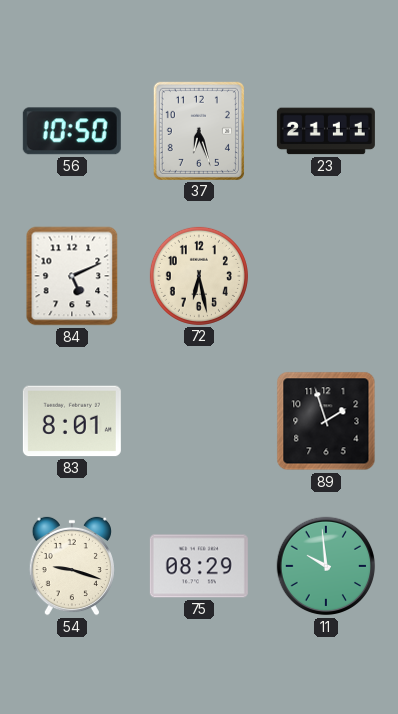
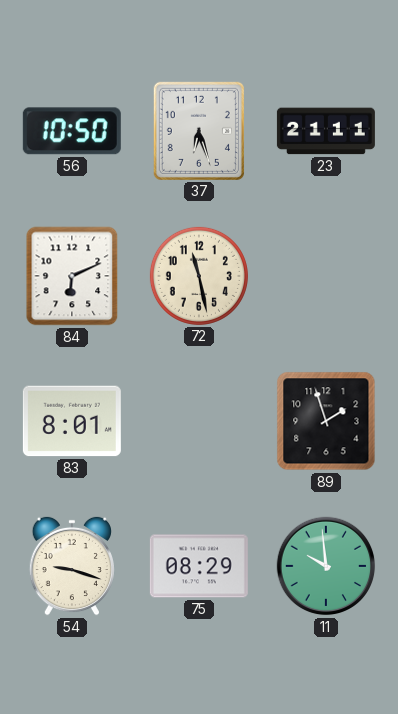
84: 5:11 -> 6:11
72: 6:28 -> 11:28
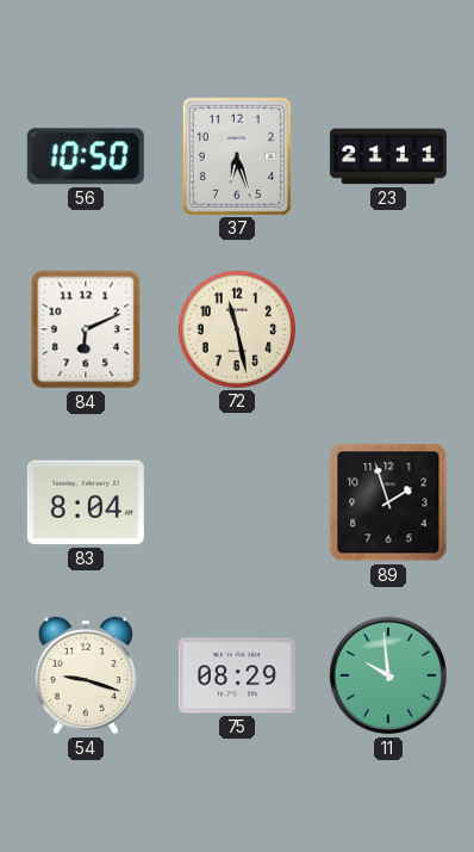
83: 8:01 -> 8:04
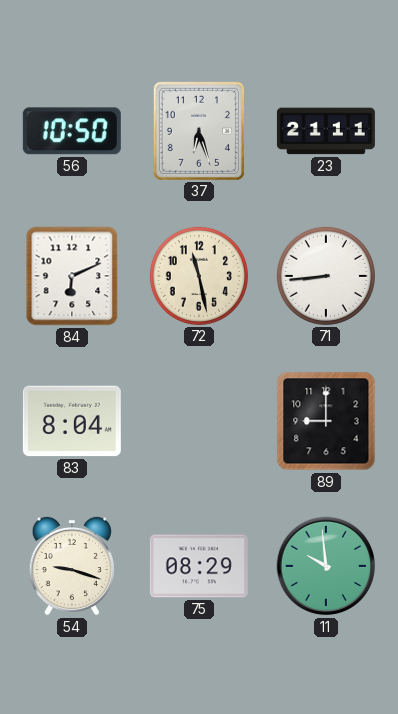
71: none -> 8:44
89: 1:57 -> 9:00
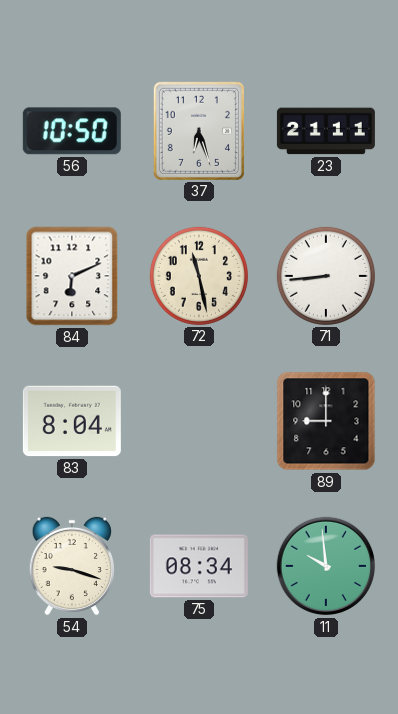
75: 08:29 -> 08:34
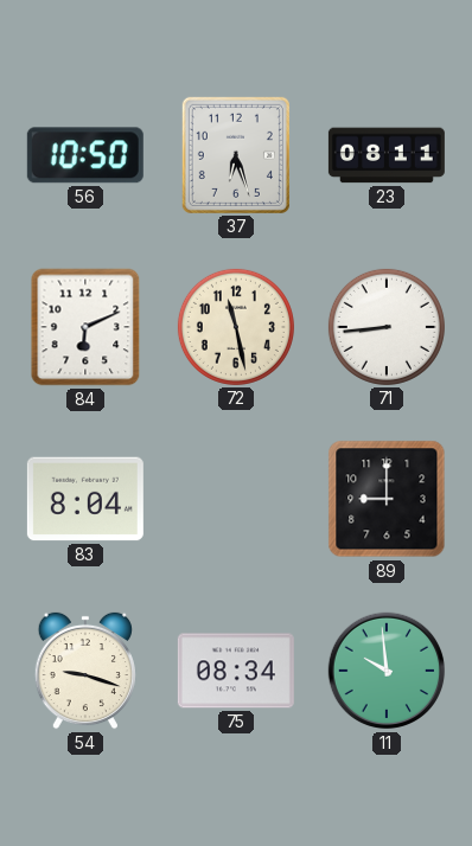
23: 21:11 -> 08:11
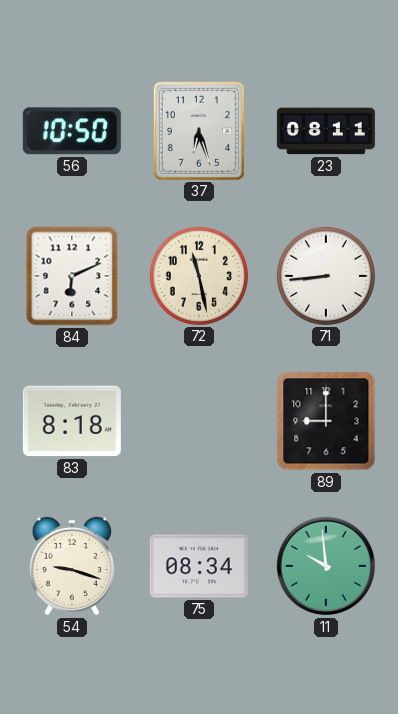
83: 8:04 -> 8:18
